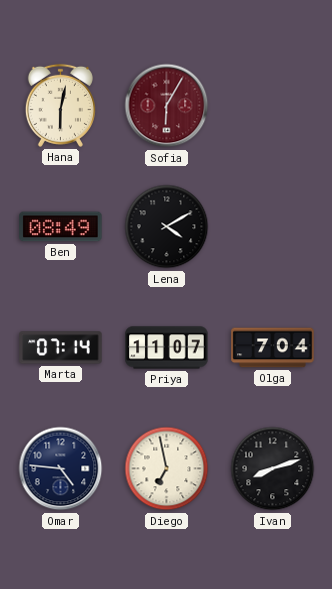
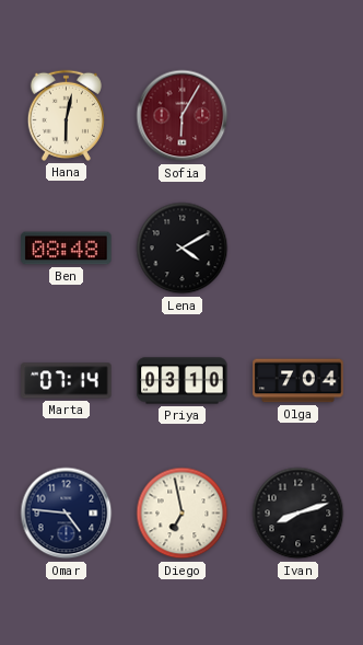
Ben: 08:49 -> 08:48
Priya: 11:07 -> 03:10
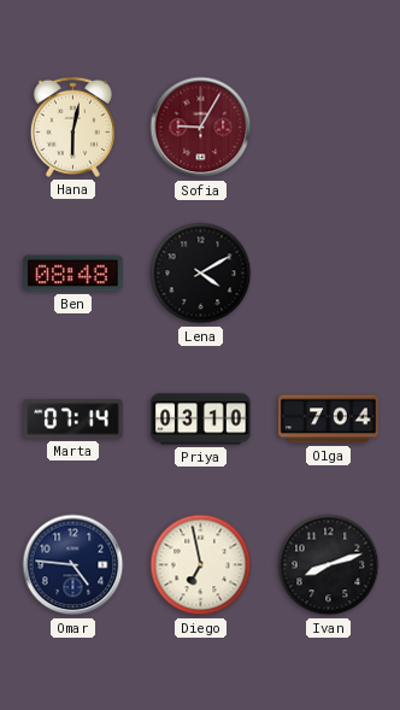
Sofia: 6:05 -> 9:05
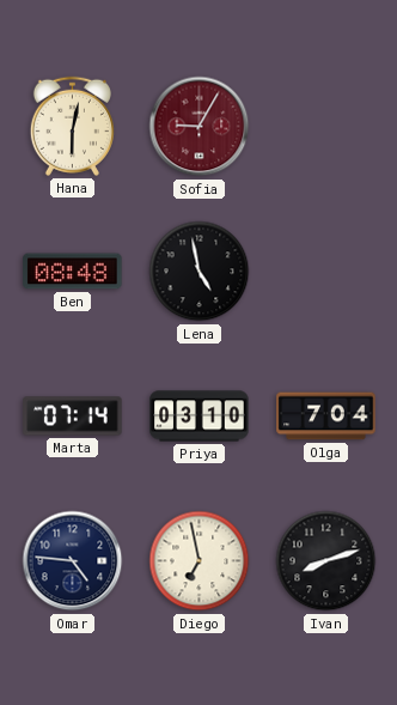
Lena: 4:10 -> 4:58
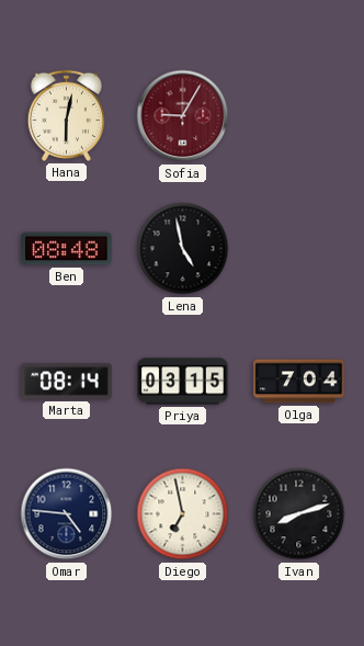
Marta: 07:14 -> 08:14
Priya: 03:10 -> 03:15
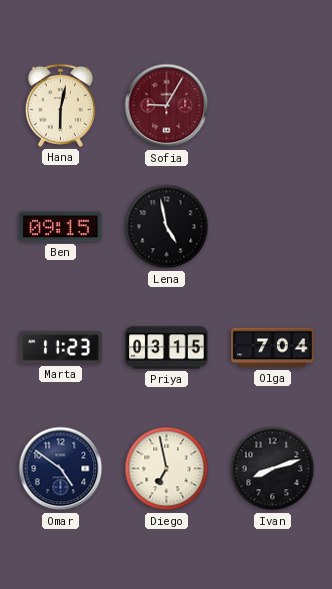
Ben: 08:48 -> 09:15
Marta: 08:14 -> 11:23
Omar: 4:46 -> 4:51
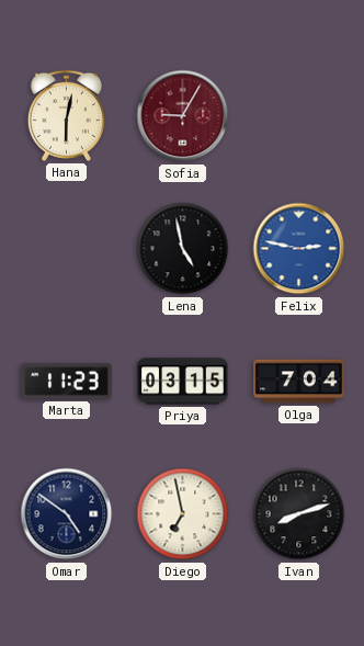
Ben: 09:15 -> none
Felix: none -> 2:47
